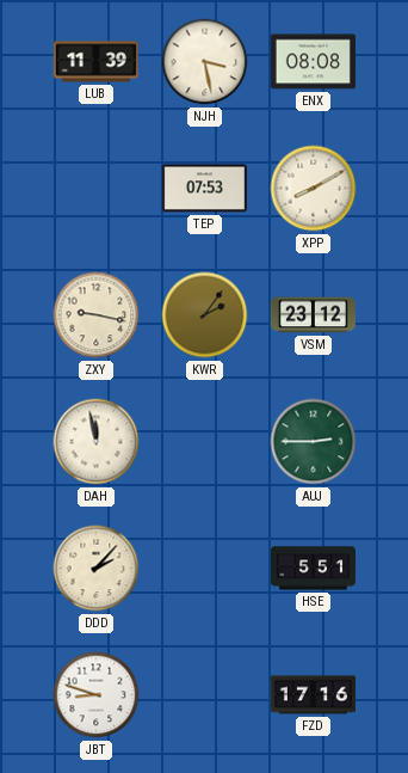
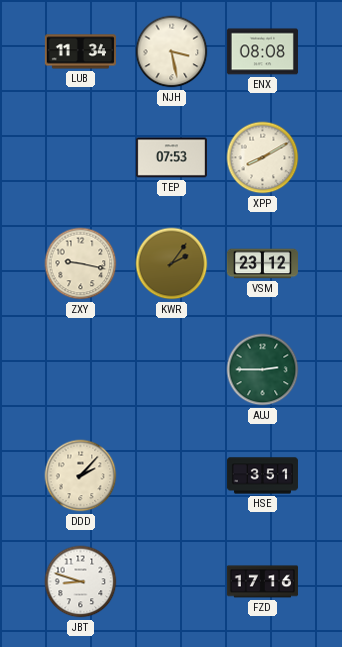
LUB: 11:39 -> 11:34
DAH: 11:58 -> none
HSE: 5:51 -> 3:51
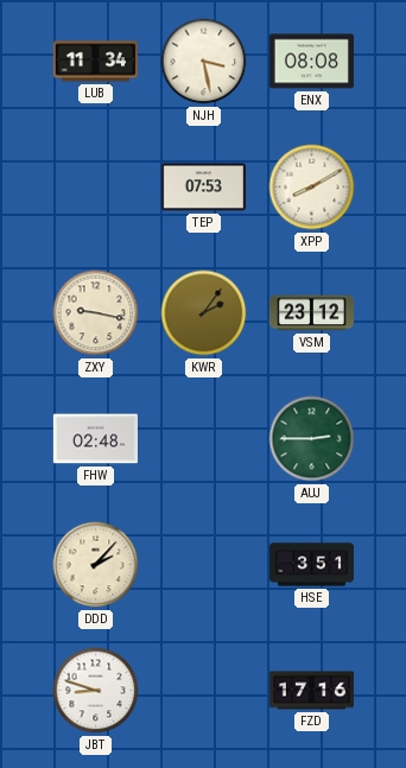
FHW: none -> 02:48
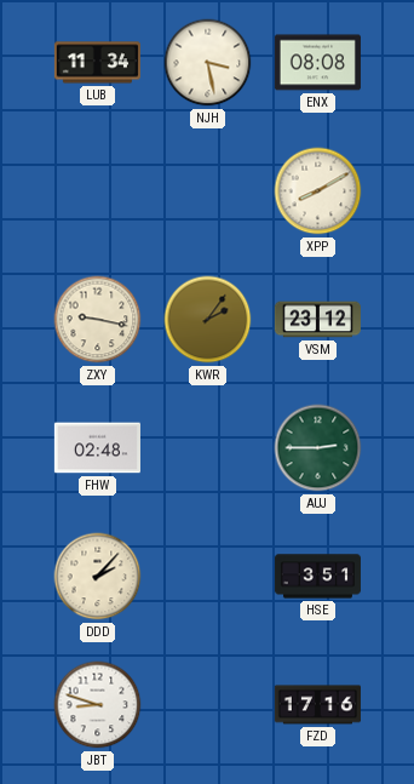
TEP: 07:53 -> none
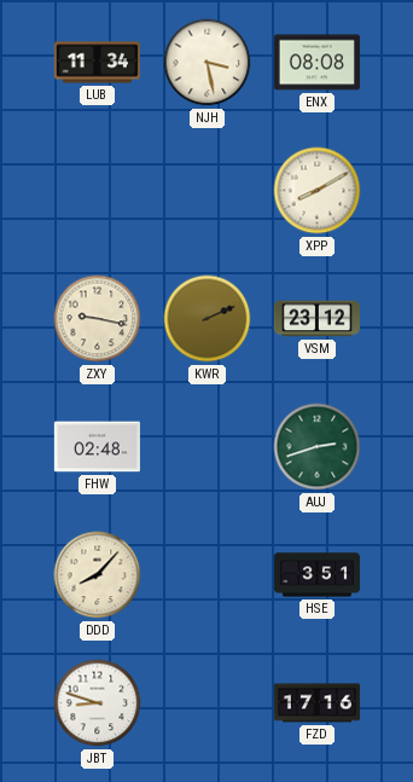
KWR: 2:06 -> 2:11
AUJ: 2:45 -> 2:42
DDD: 2:07 -> 8:07
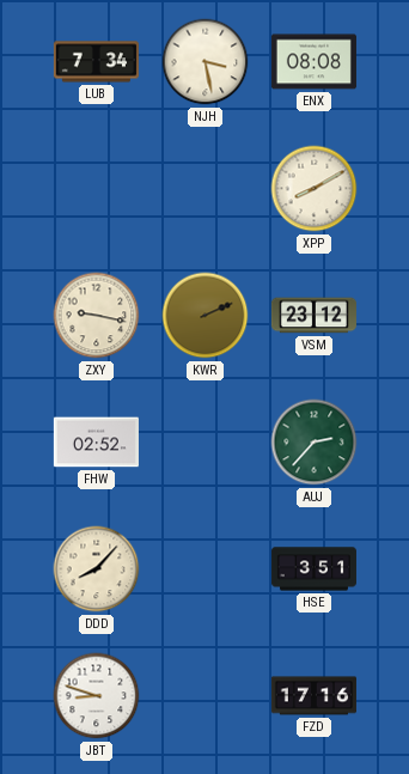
LUB: 11:34 -> 7:34
FHW: 02:48 -> 02:52
AUJ: 2:42 -> 2:37
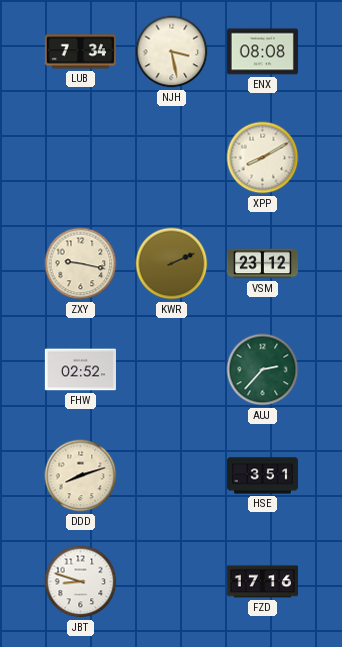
DDD: 8:07 -> 8:12
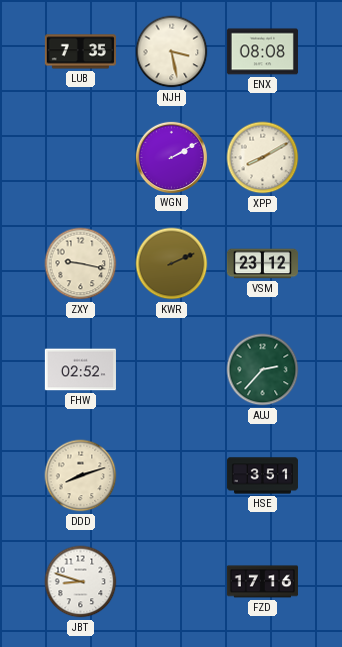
LUB: 7:34 -> 7:35
WGN: none -> 2:10
